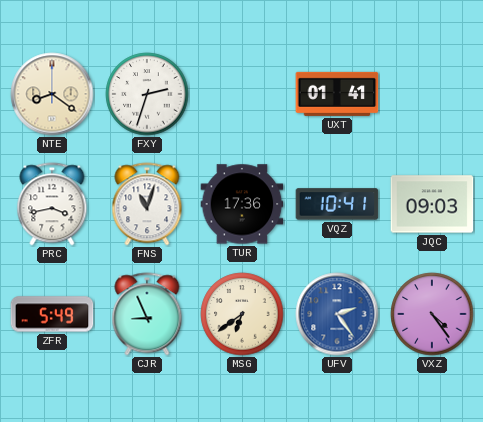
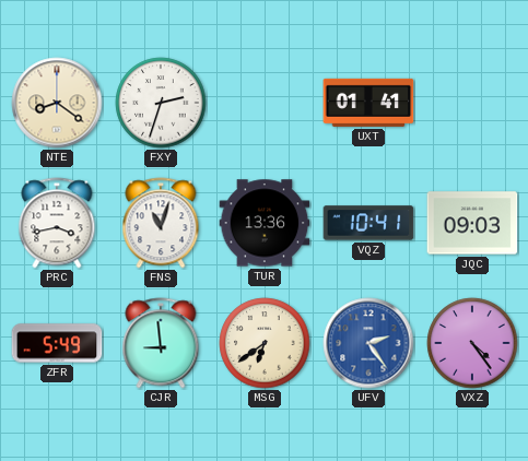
TUR: 17:36 -> 13:36
CJR: 8:56 -> 8:59
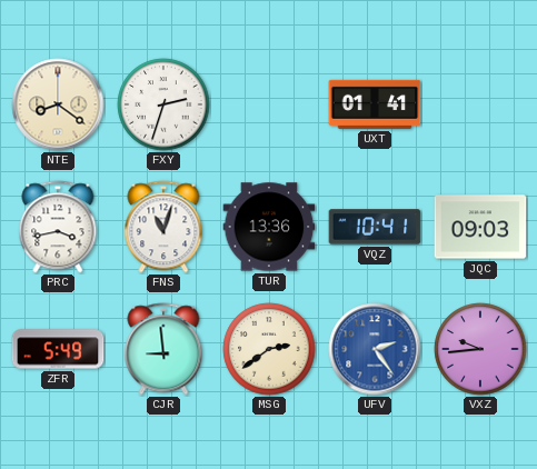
MSG: 6:39 -> 2:39
VXZ: 4:24 -> 9:44
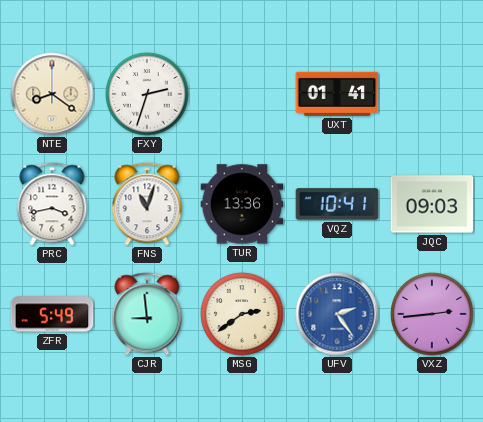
VXZ: 9:44 -> 2:44
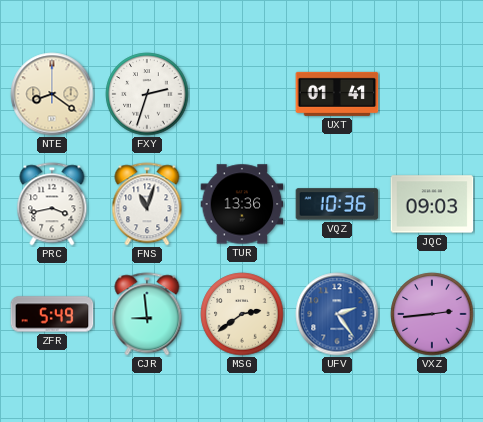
VQZ: 10:41 -> 10:36
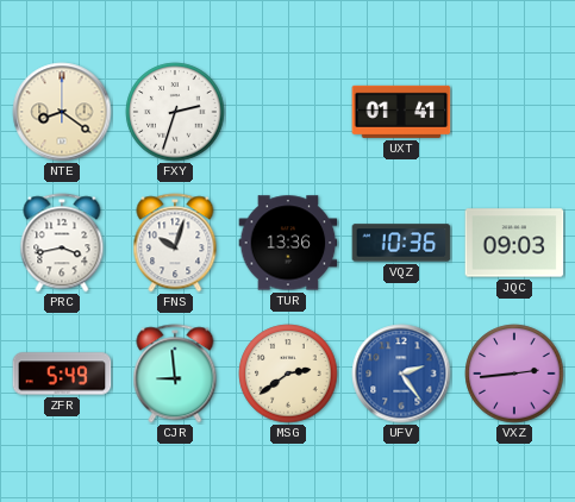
FNS: 11:03 -> 10:03
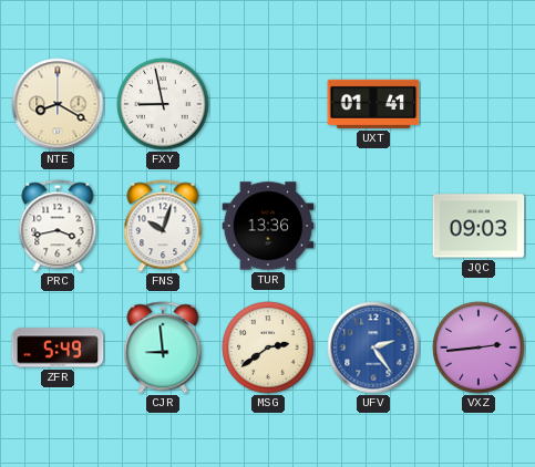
NTE: 8:21 -> 8:20
FXY: 2:33 -> 8:58
VQZ: 10:36 -> none
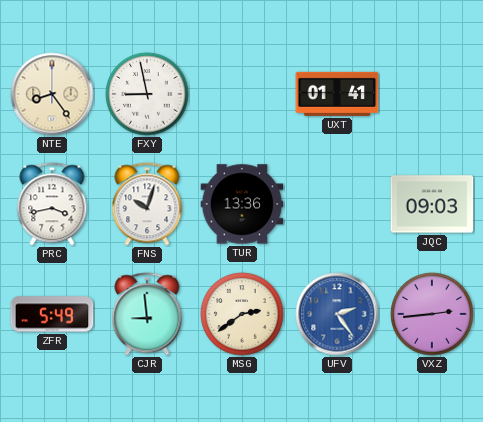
NTE: 8:20 -> 8:24
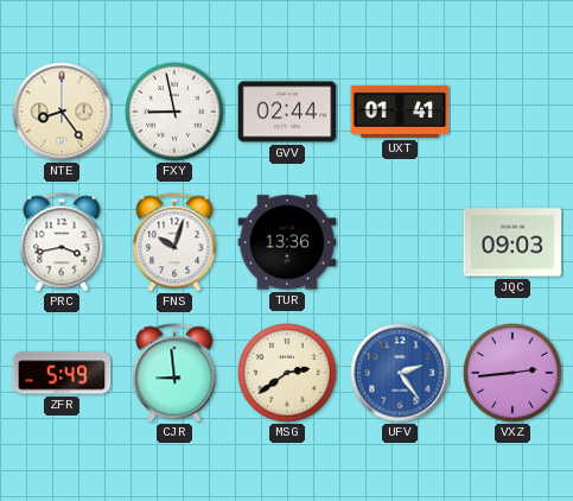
GVV: none -> 02:44
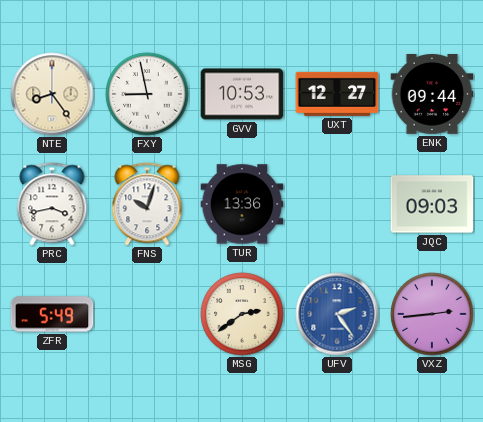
GVV: 02:44 -> 10:53
UXT: 01:41 -> 12:27
ENK: none -> 09:44
CJR: 8:59 -> none
